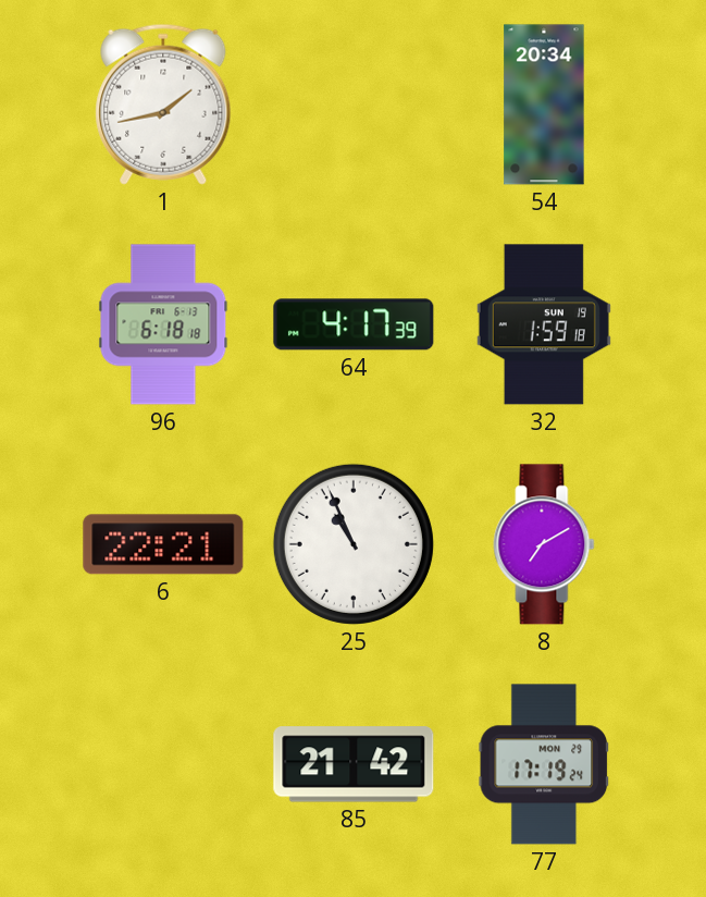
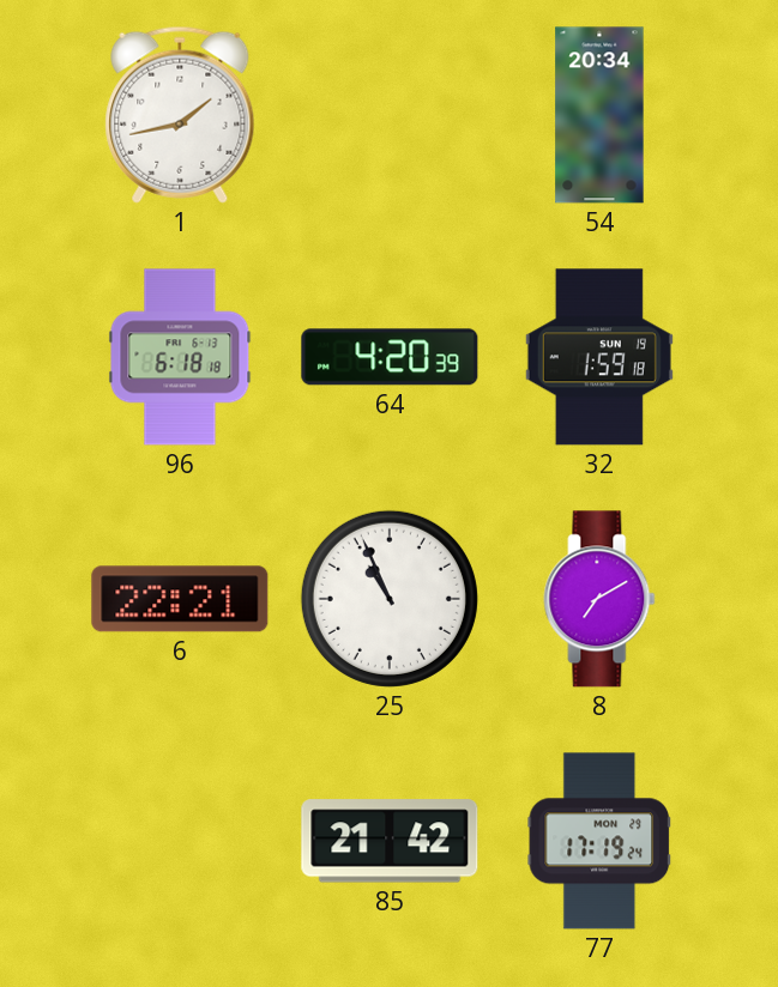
64: 4:17 -> 4:20
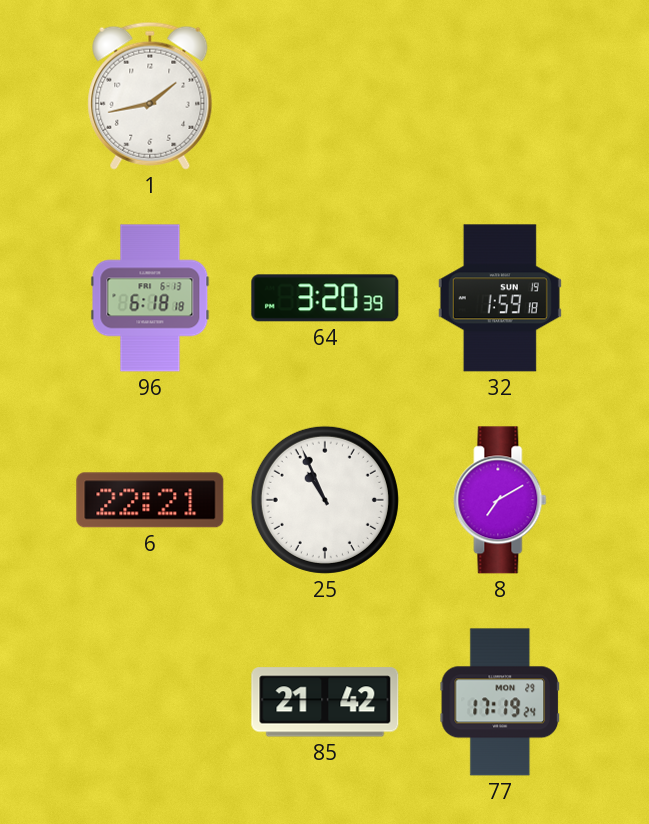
54: 20:34 -> none
64: 4:20 -> 3:20
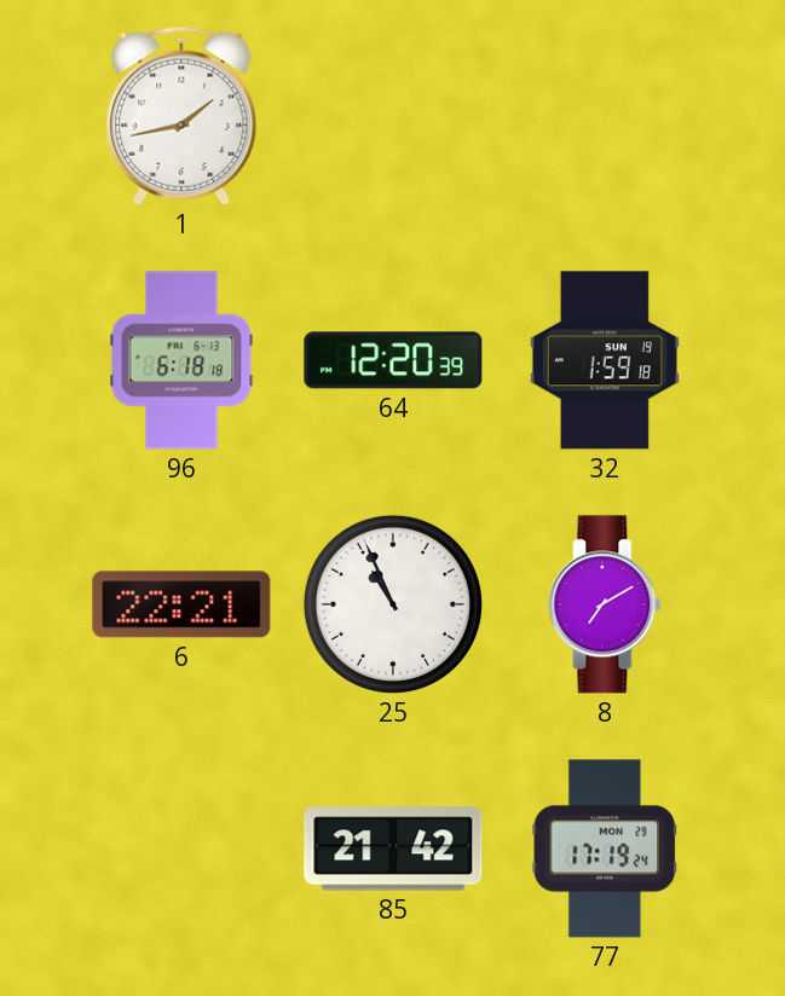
64: 3:20 -> 12:20
